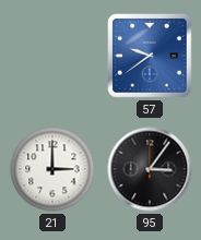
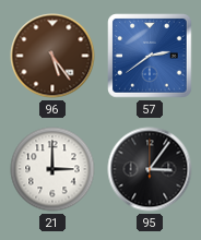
96: none -> 5:24
57: 9:39 -> 2:39
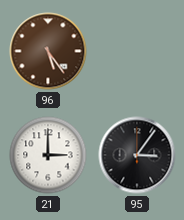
57: 2:39 -> none
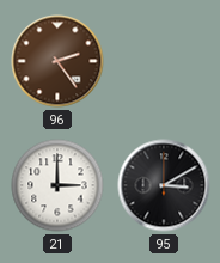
96: 5:24 -> 2:24
95: 3:06 -> 3:10
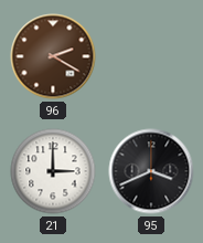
96: 2:24 -> 2:20
95: 3:10 -> 3:41
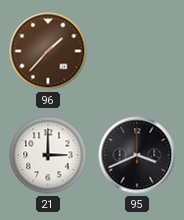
96: 2:20 -> 1:37
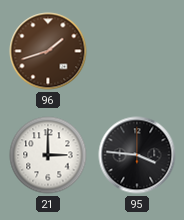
96: 1:37 -> 1:42
95: 3:41 -> 3:46
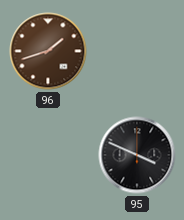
21: 3:00 -> none
95: 3:46 -> 3:49
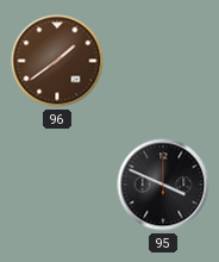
96: 1:42 -> 1:39
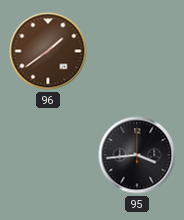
95: 3:49 -> 3:44
